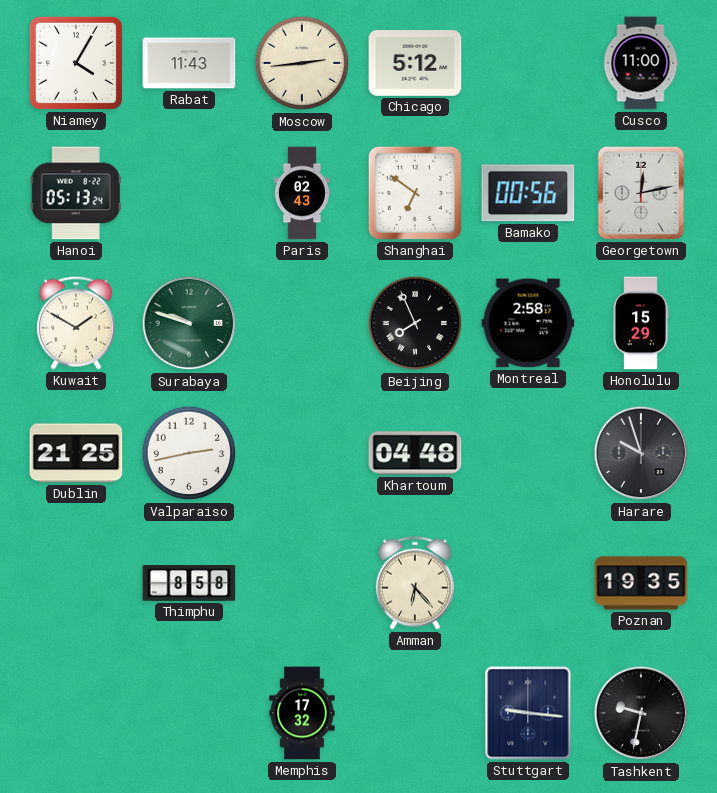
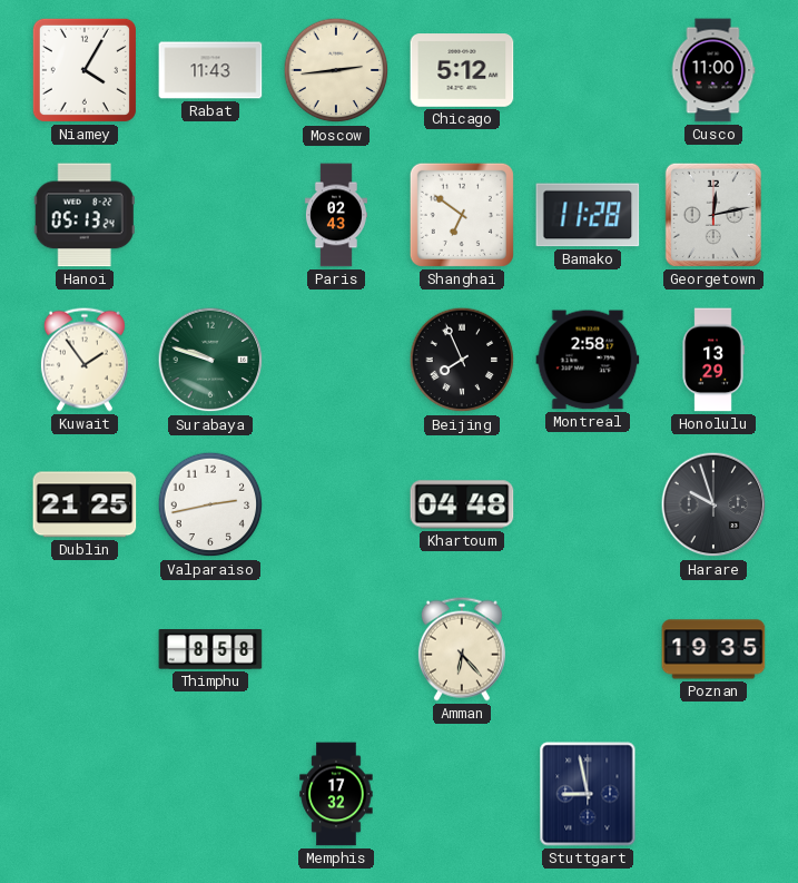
Bamako: 00:56 -> 11:28
Kuwait: 1:50 -> 1:54
Honolulu: 15:29 -> 13:29
Stuttgart: 9:16 -> 8:58
Tashkent: 9:32 -> none
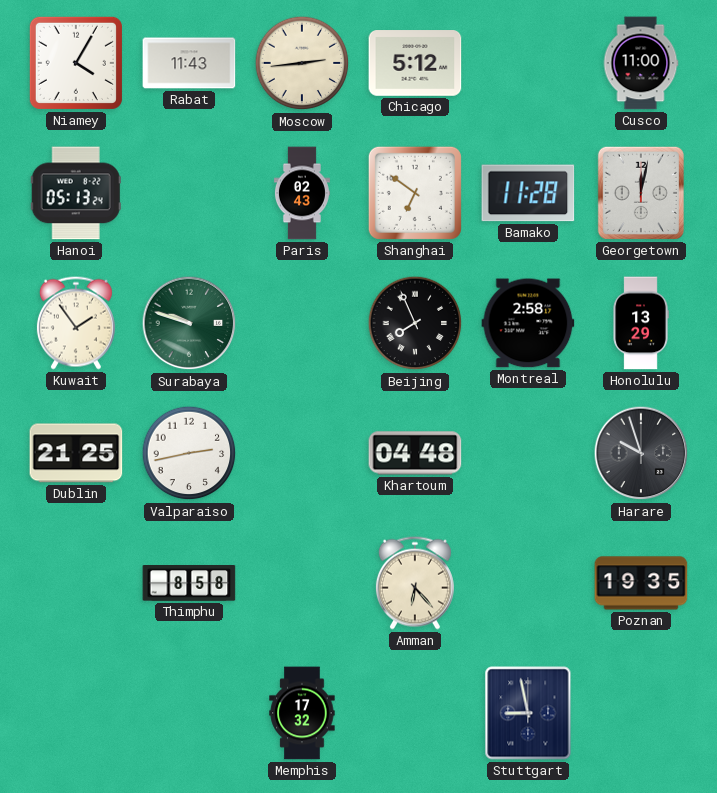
Georgetown: 12:13 -> 12:02
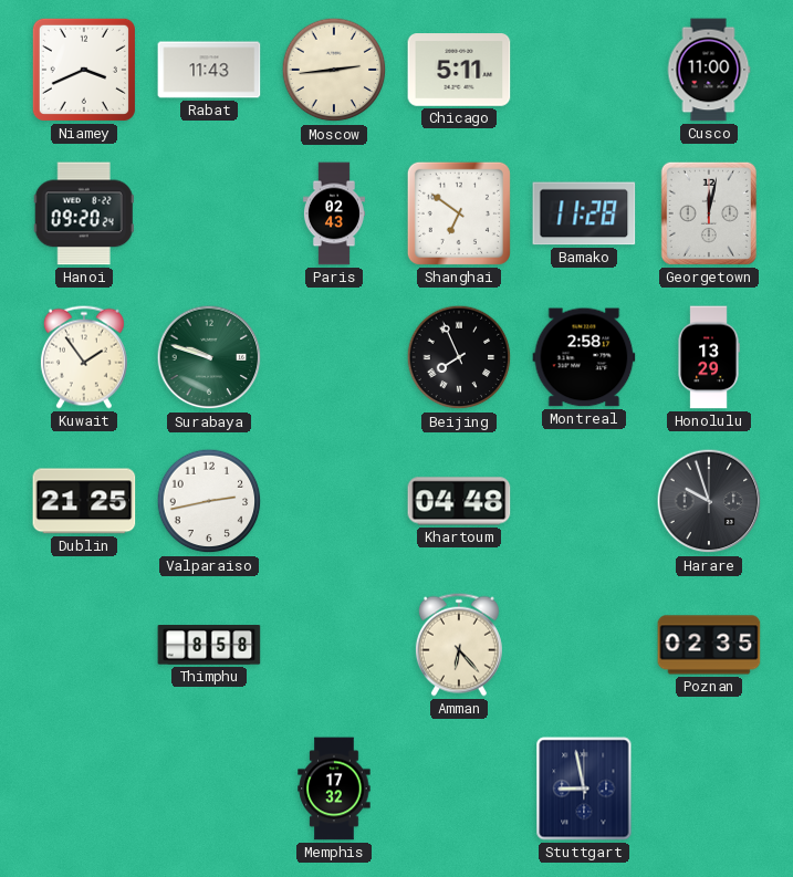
Niamey: 4:05 -> 3:41
Chicago: 5:12 -> 5:11
Hanoi: 05:13 -> 09:20
Poznan: 19:35 -> 02:35
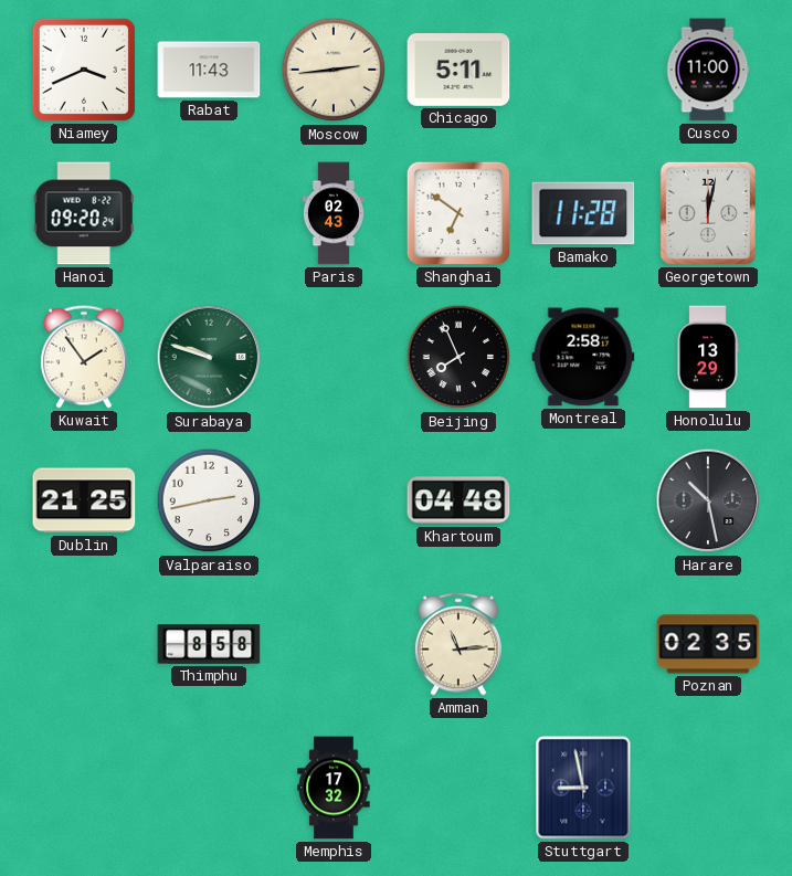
Harare: 9:57 -> 10:28
Amman: 6:23 -> 11:14
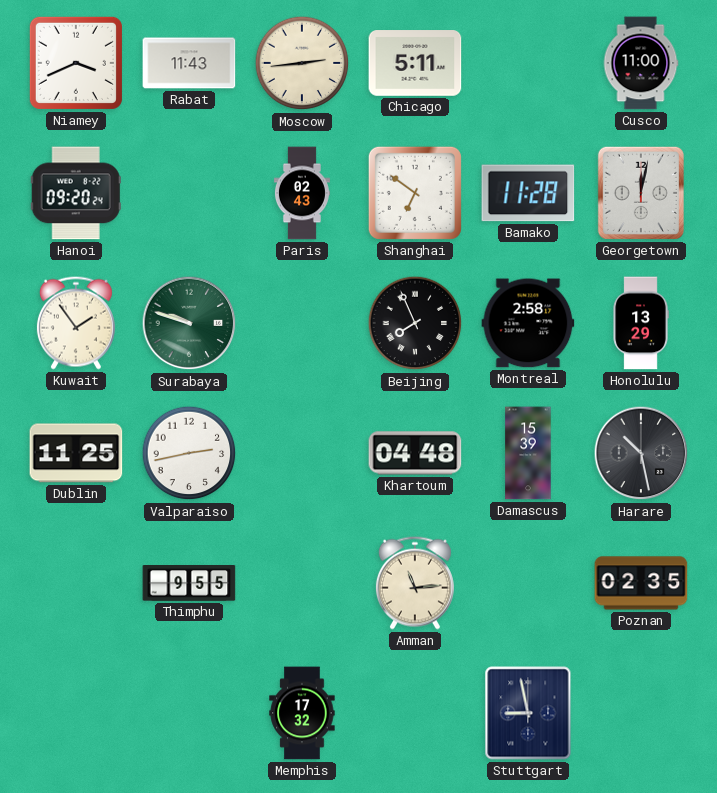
Dublin: 21:25 -> 11:25
Damascus: none -> 15:39
Thimphu: 8:58 -> 9:55
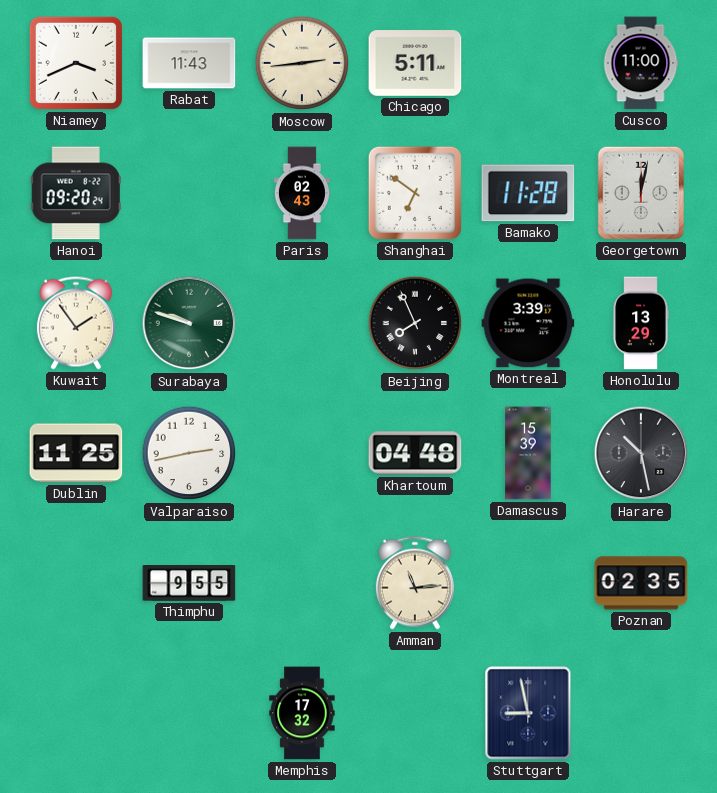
Montreal: 2:58 -> 3:39
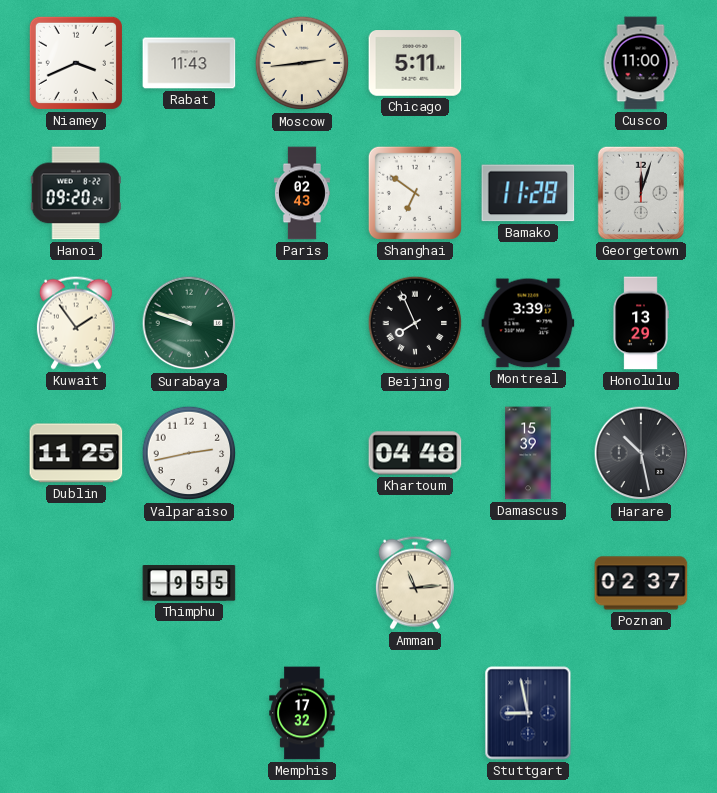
Georgetown: 12:02 -> 12:03
Poznan: 02:35 -> 02:37
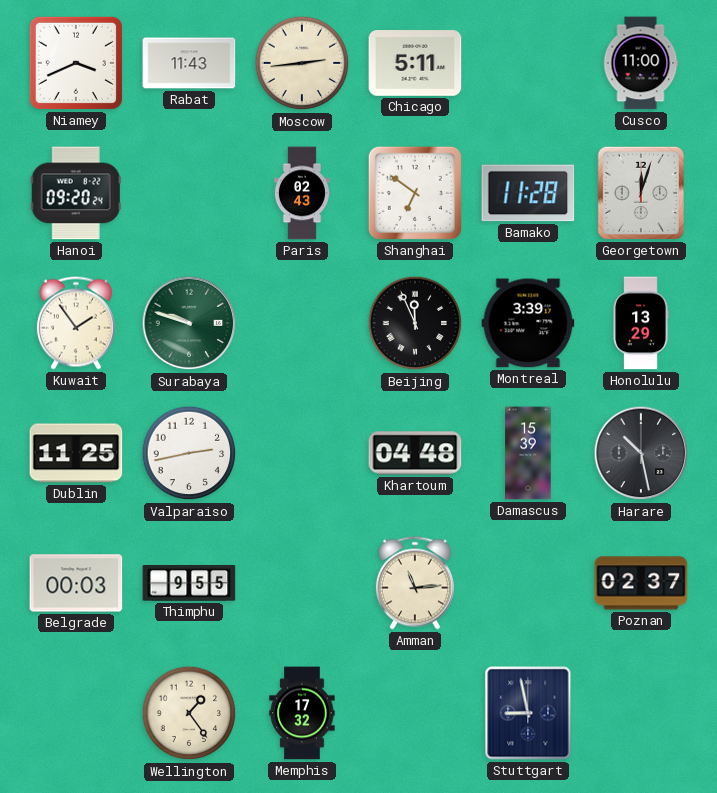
Beijing: 7:56 -> 11:56
Belgrade: none -> 00:03
Wellington: none -> 1:24
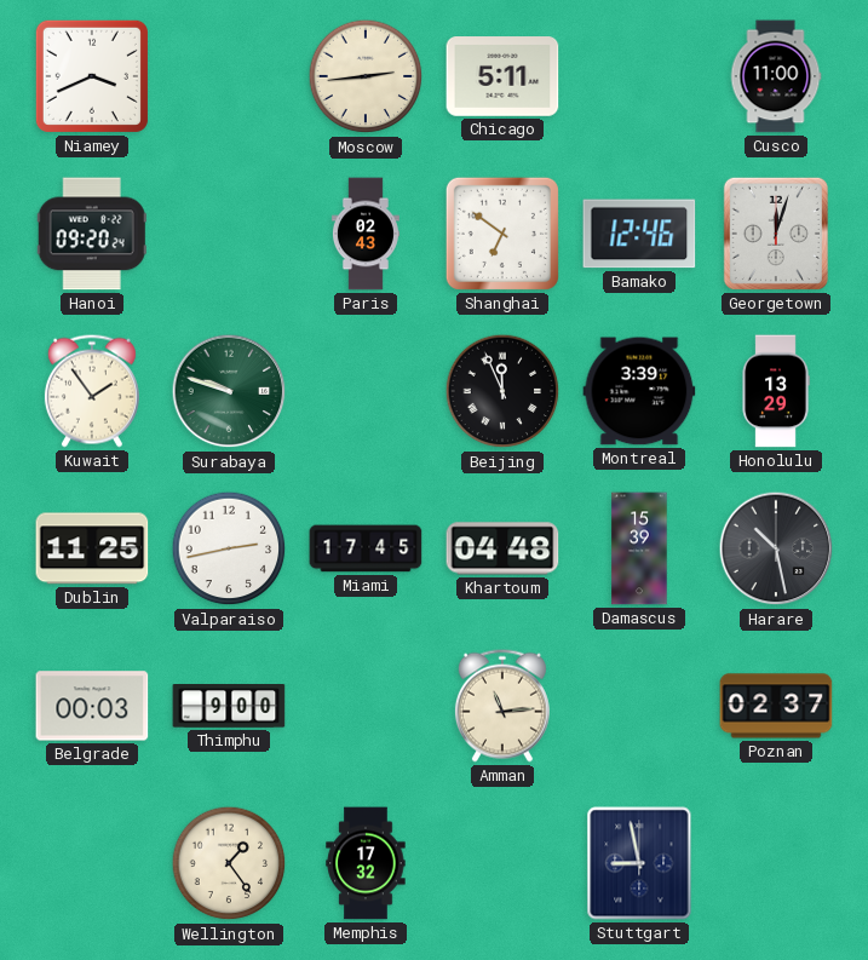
Rabat: 11:43 -> none
Bamako: 11:28 -> 12:46
Miami: none -> 17:45
Thimphu: 9:55 -> 9:00
